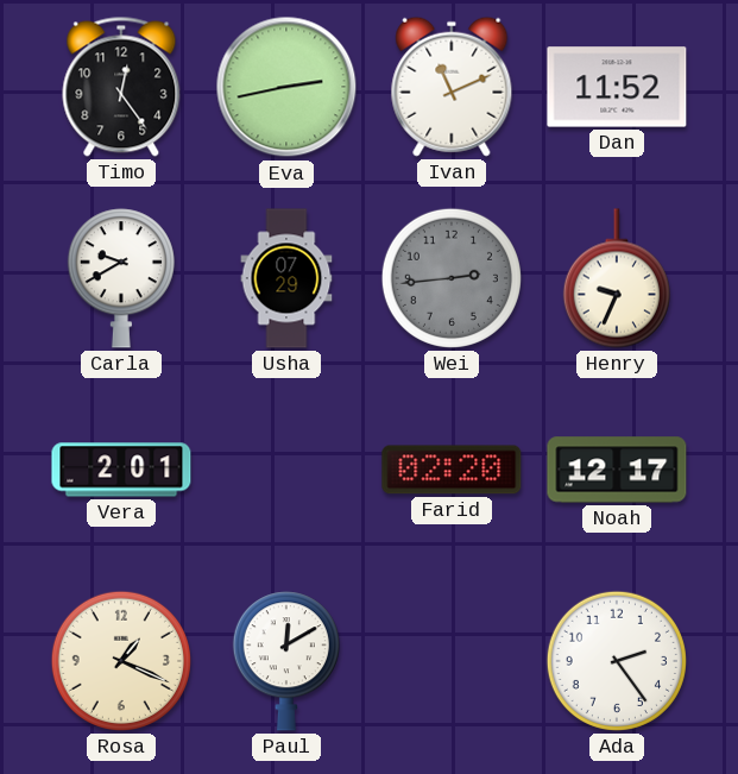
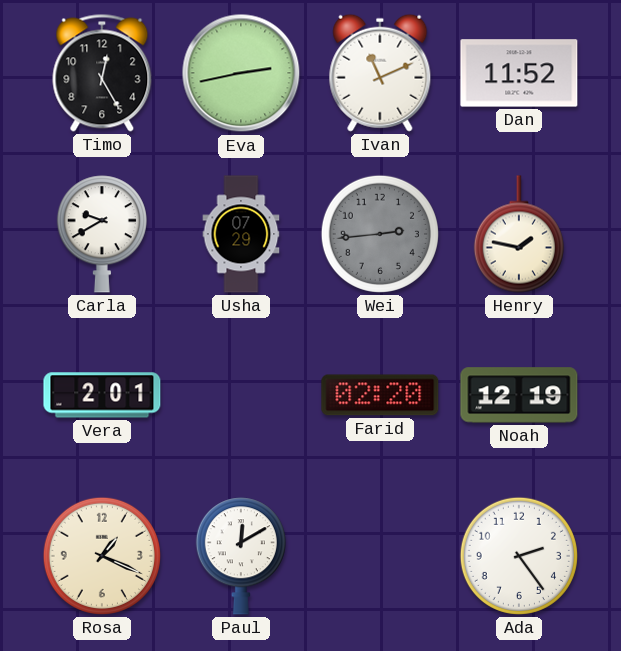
Timo: 12:24 -> 12:25
Henry: 9:34 -> 1:47
Noah: 12:17 -> 12:19
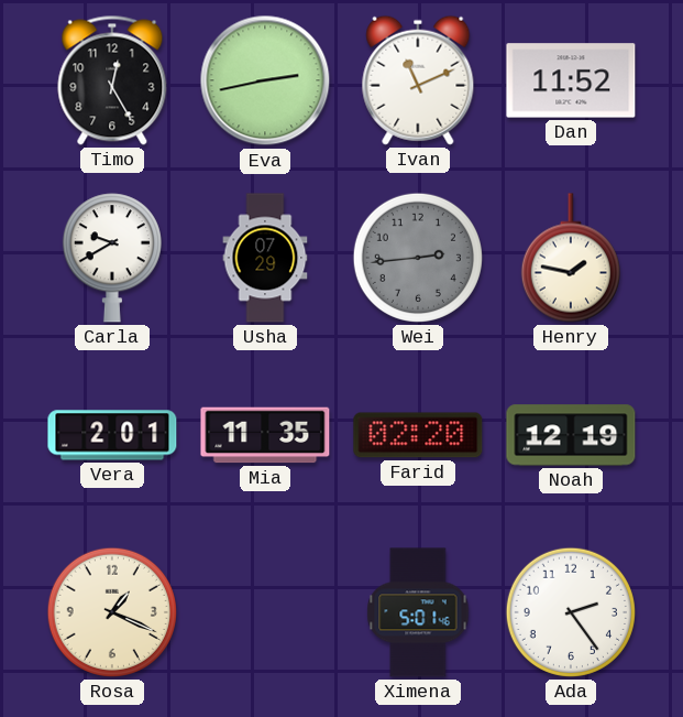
Mia: none -> 11:35
Paul: 12:10 -> none
Ximena: none -> 5:01
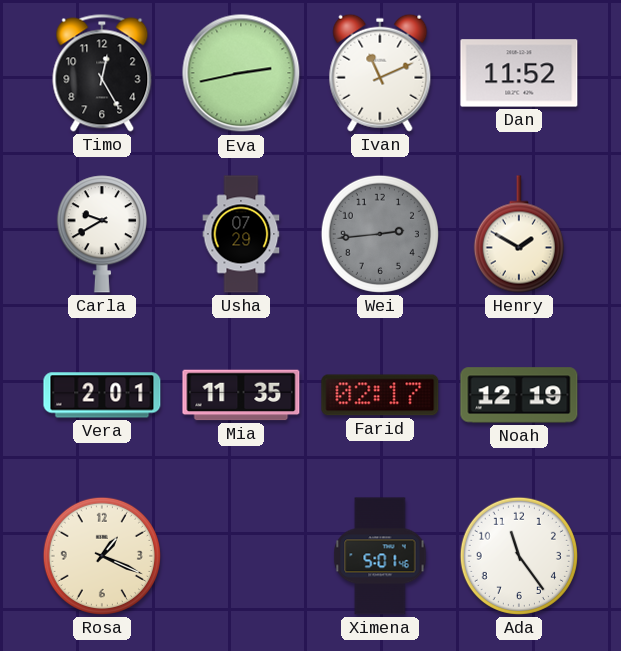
Henry: 1:47 -> 1:50
Farid: 02:20 -> 02:17
Ada: 2:24 -> 11:24
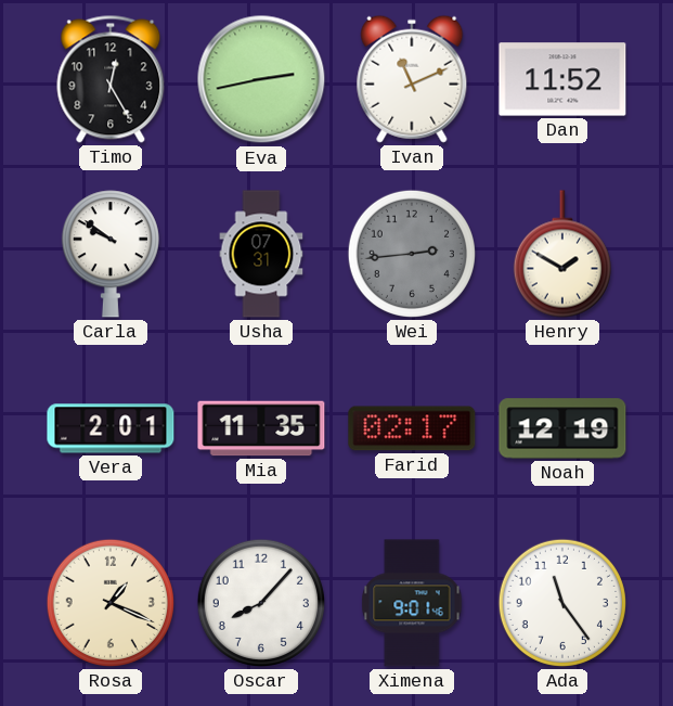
Carla: 9:40 -> 9:51
Usha: 07:29 -> 07:31
Oscar: none -> 8:07
Ximena: 5:01 -> 9:01
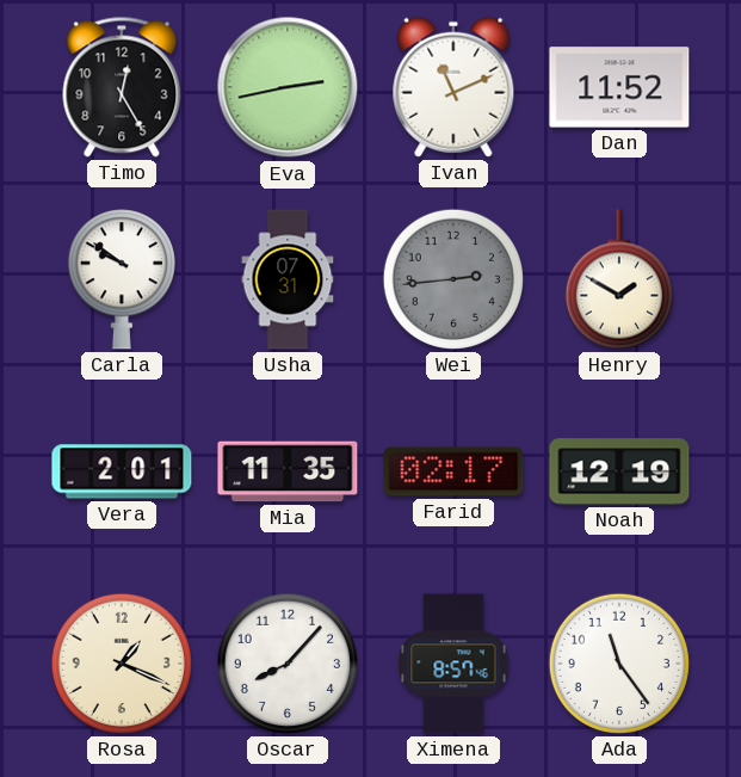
Ximena: 9:01 -> 8:57
